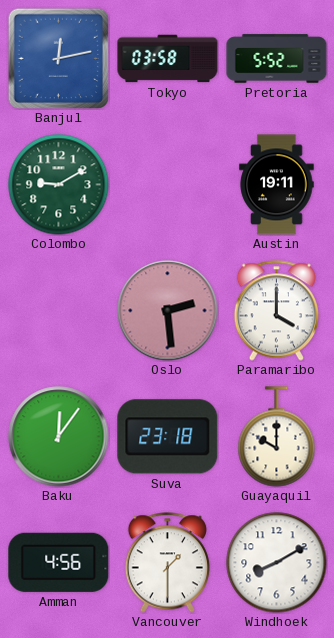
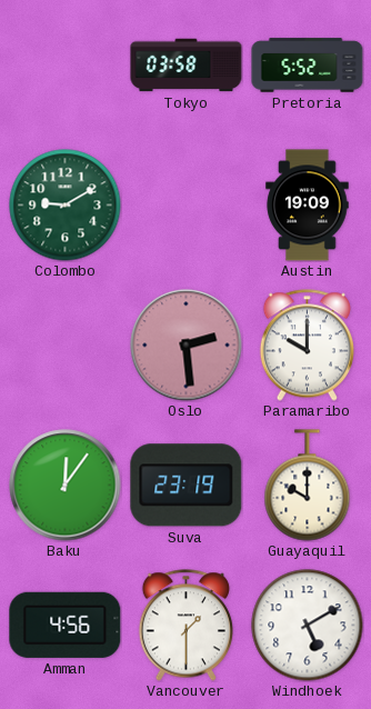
Banjul: 12:13 -> none
Austin: 19:11 -> 19:09
Paramaribo: 4:00 -> 10:00
Suva: 23:18 -> 23:19
Windhoek: 8:10 -> 5:10
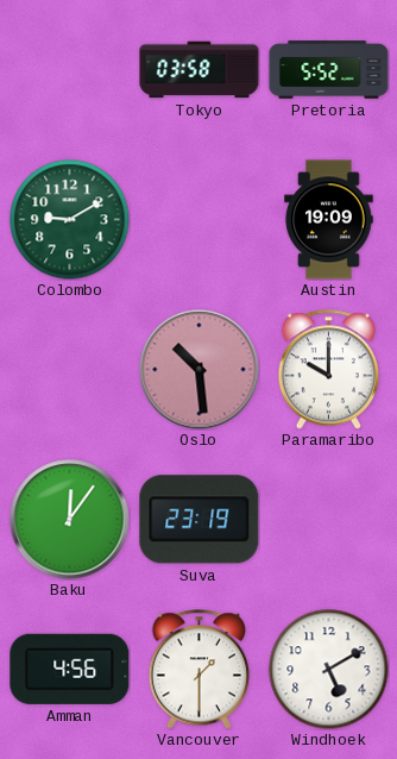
Oslo: 2:29 -> 10:29
Guayaquil: 10:00 -> none
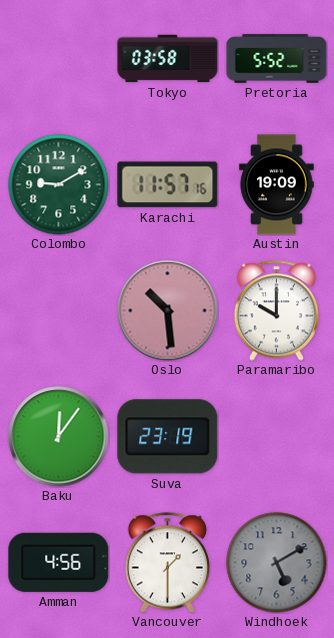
Karachi: none -> 11:57
Windhoek dial: white -> grey
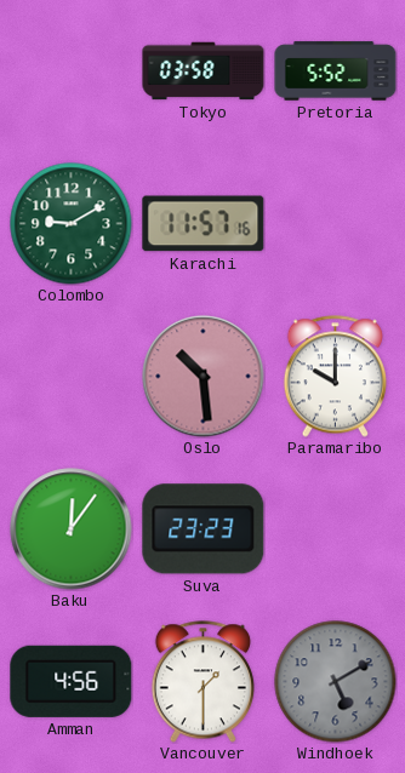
Austin: 19:09 -> none
Suva: 23:19 -> 23:23
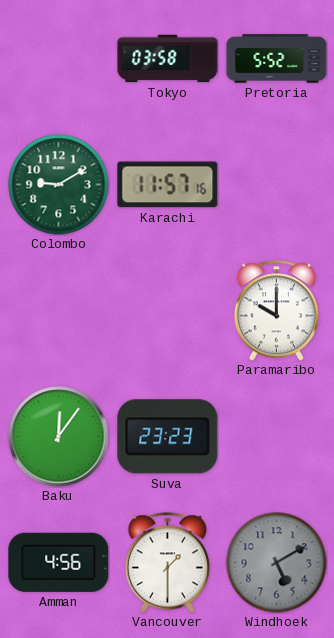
Oslo: 10:29 -> none
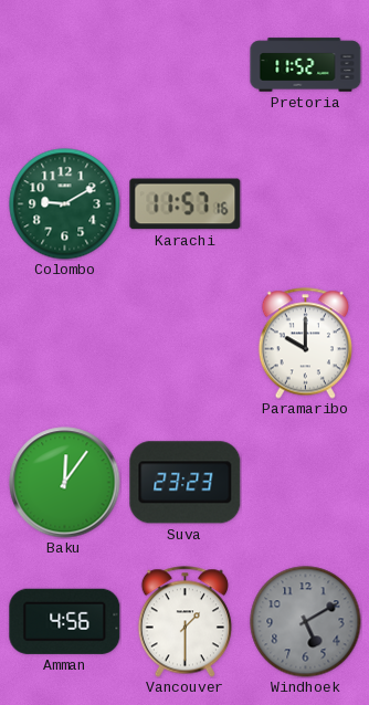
Tokyo: 03:58 -> none
Pretoria: 5:52 -> 11:52
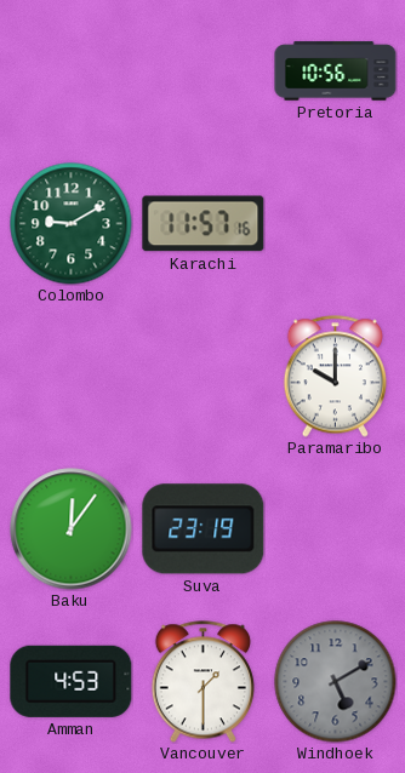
Pretoria: 11:52 -> 10:56
Suva: 23:23 -> 23:19
Amman: 4:56 -> 4:53
